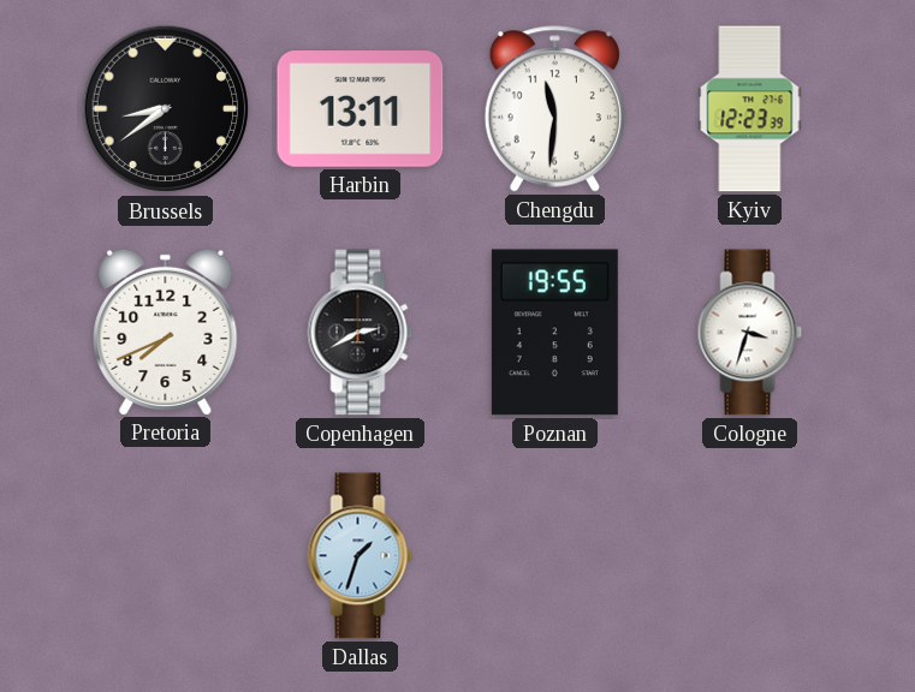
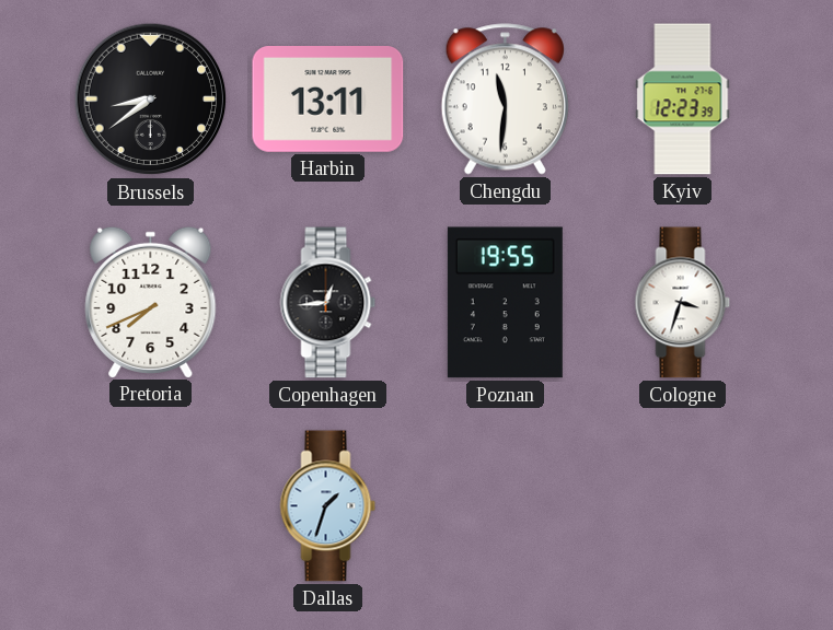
Copenhagen: 2:40 -> 12:44
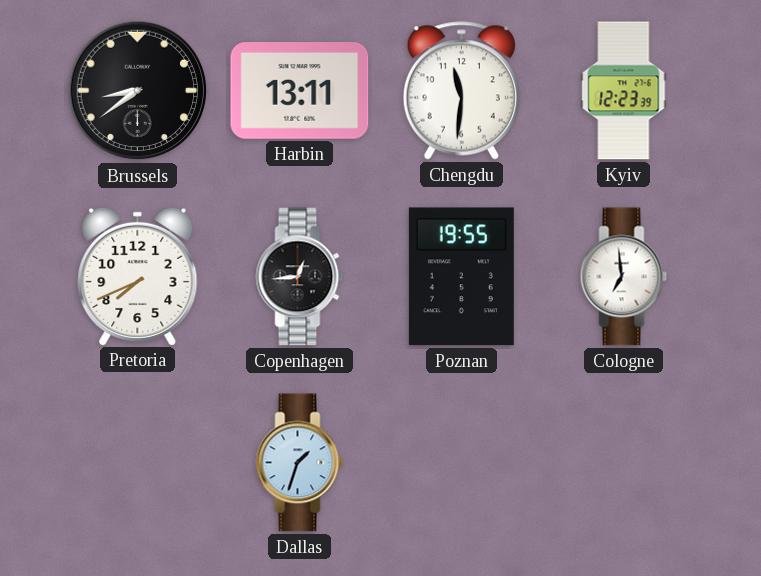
Cologne: 3:33 -> 6:59
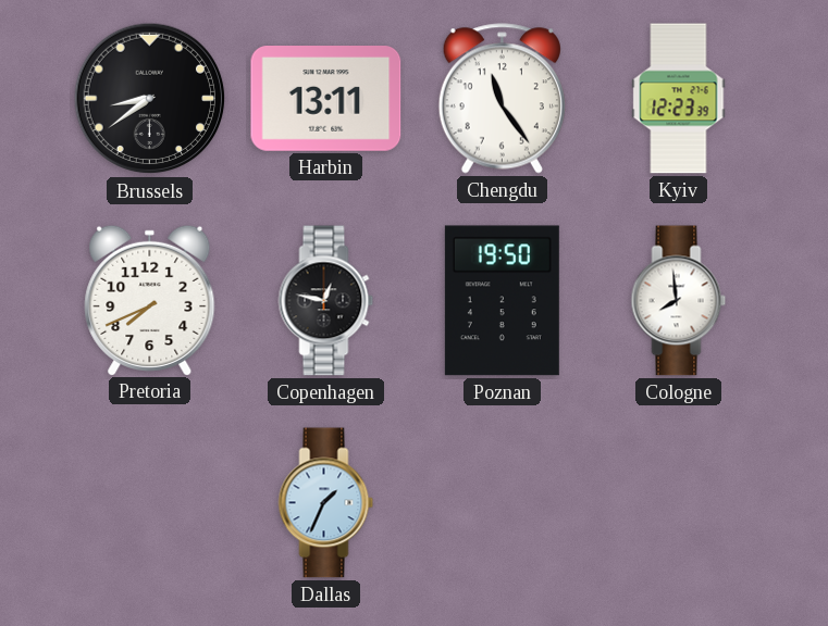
Chengdu: 11:31 -> 11:24
Copenhagen: 12:44 -> 12:47
Poznan: 19:55 -> 19:50
Cologne: 6:59 -> 7:59
Dallas: 1:33 -> 1:34
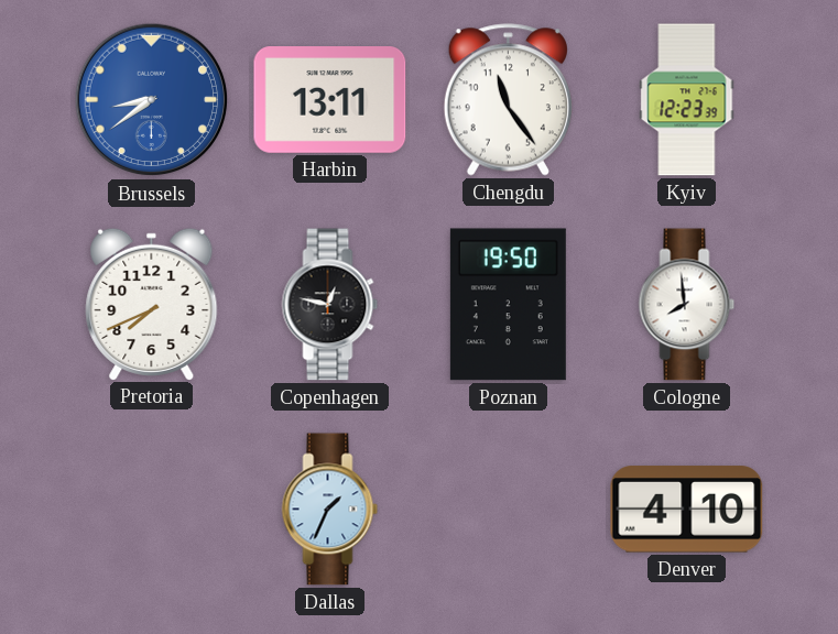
Brussels dial: black -> blue
Denver: none -> 4:10
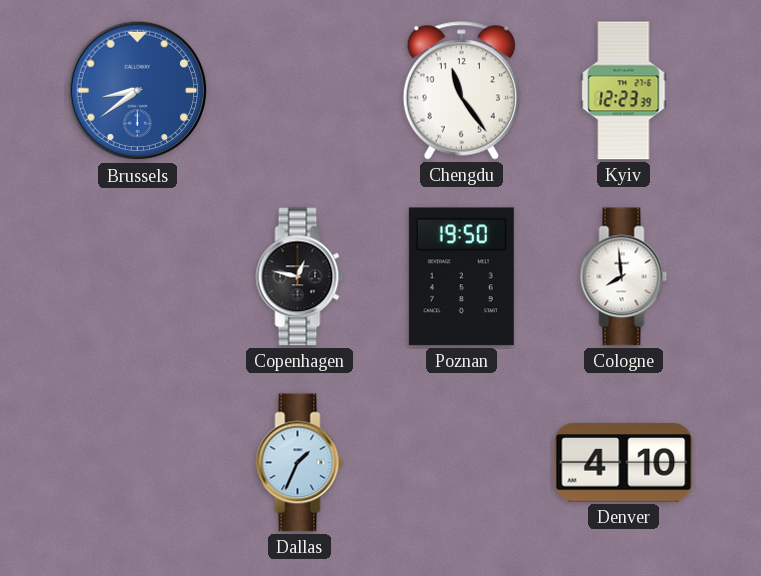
Harbin: 13:11 -> none
Pretoria: 7:41 -> none
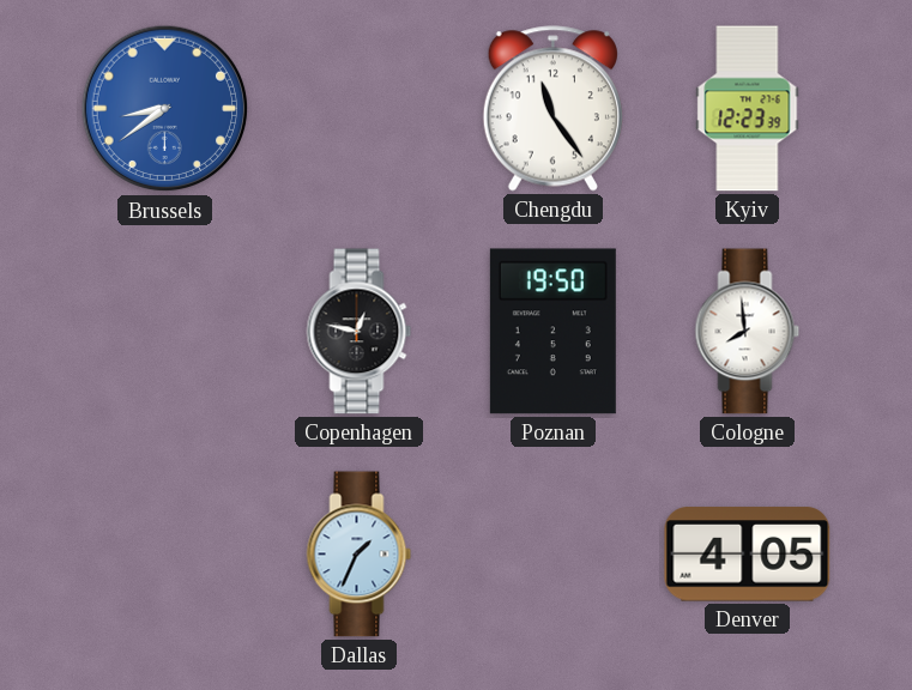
Denver: 4:10 -> 4:05
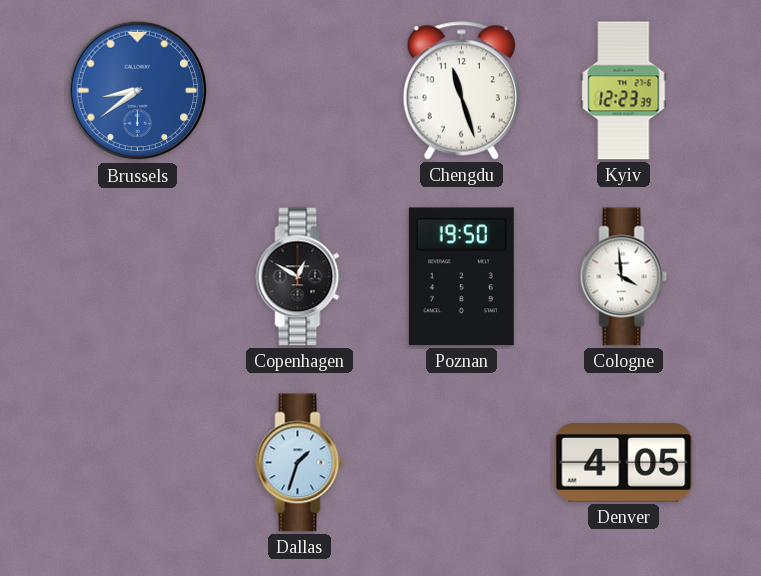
Chengdu: 11:24 -> 11:27
Copenhagen: 12:47 -> 12:50
Cologne: 7:59 -> 3:59
Dallas: 1:34 -> 1:33
